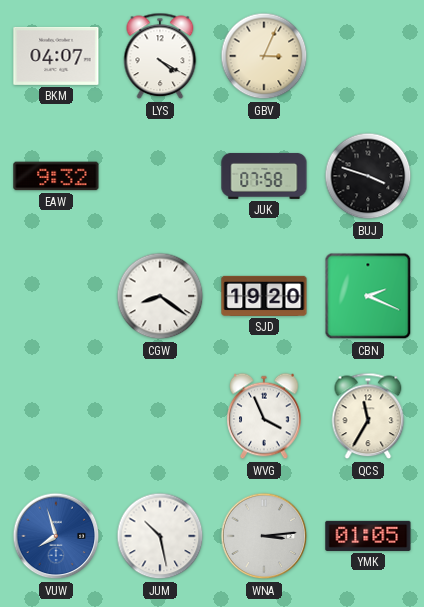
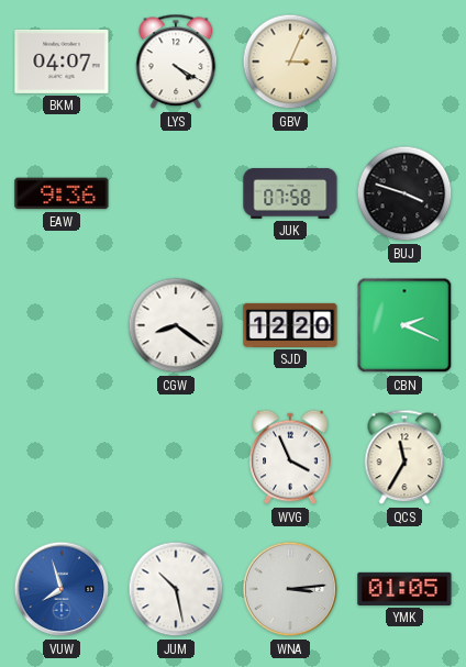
EAW: 9:32 -> 9:36
SJD: 19:20 -> 12:20
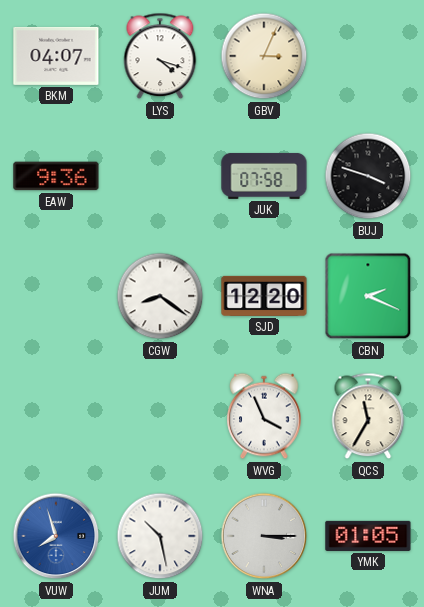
LYS: 4:20 -> 4:18
WNA: 3:14 -> 3:15
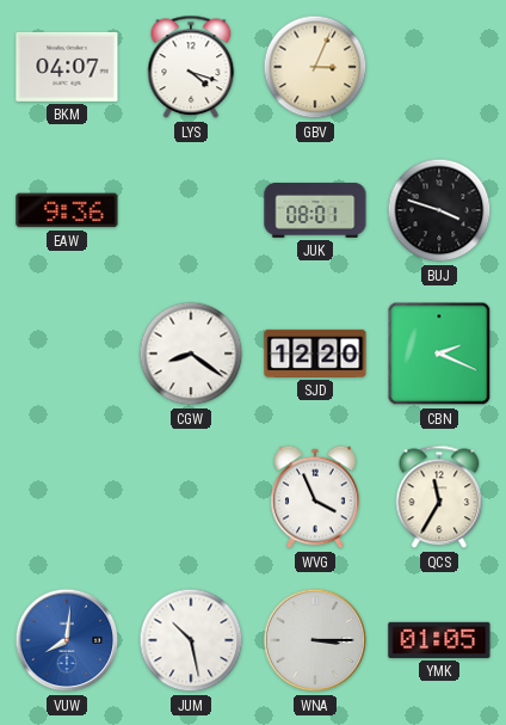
JUK: 07:58 -> 08:01
VUW: 7:57 -> 8:01
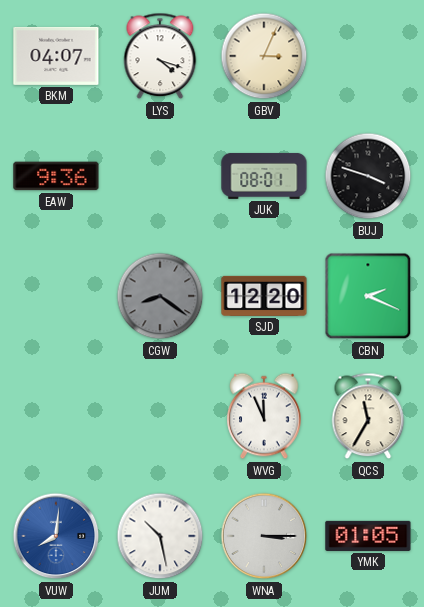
CGW dial: white -> grey
WVG: 3:56 -> 11:56
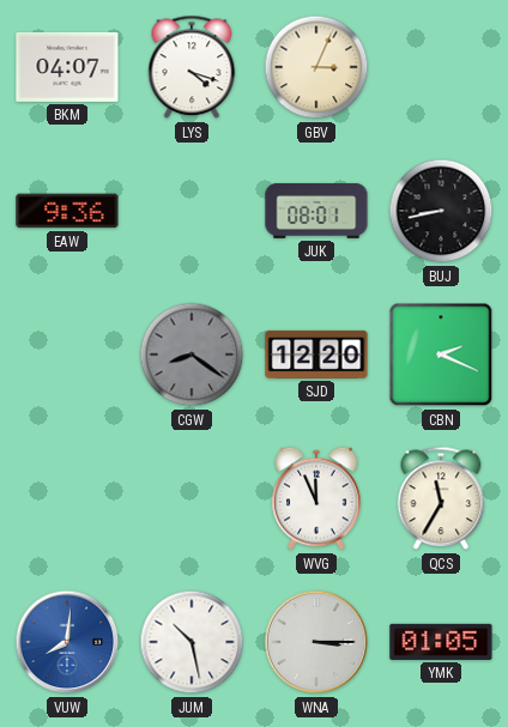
BUJ: 3:48 -> 8:43
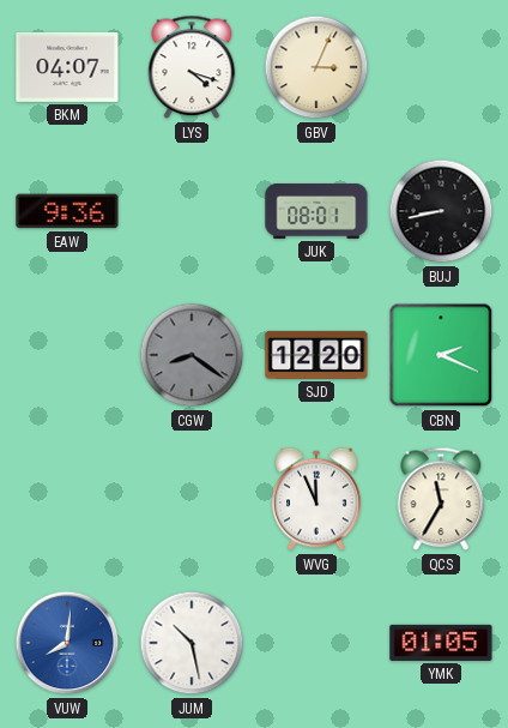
WNA: 3:15 -> none
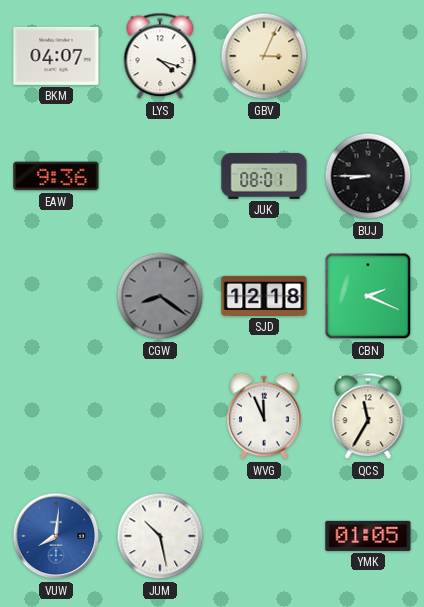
BUJ: 8:43 -> 8:45
SJD: 12:20 -> 12:18
